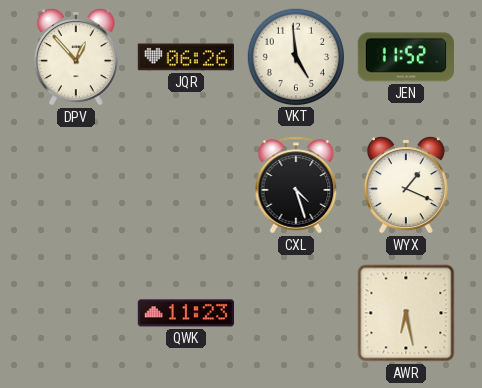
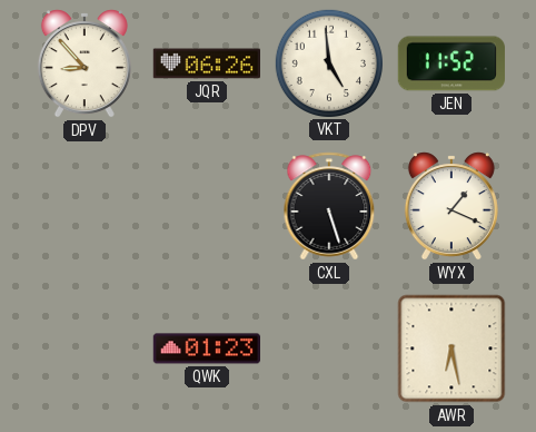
DPV: 12:53 -> 8:53
CXL: 4:27 -> 5:27
QWK: 11:23 -> 01:23
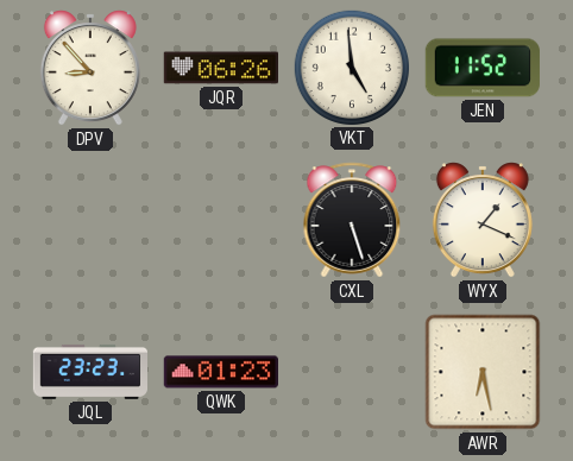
JQL: none -> 23:23
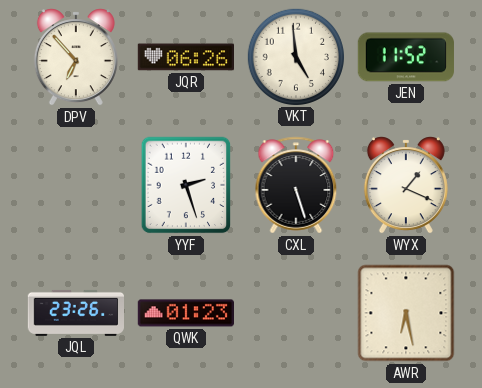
DPV: 8:53 -> 6:53
YYF: none -> 2:27
JQL: 23:23 -> 23:26
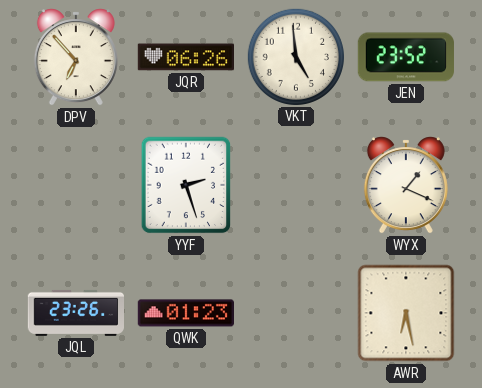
JEN: 11:52 -> 23:52
CXL: 5:27 -> none
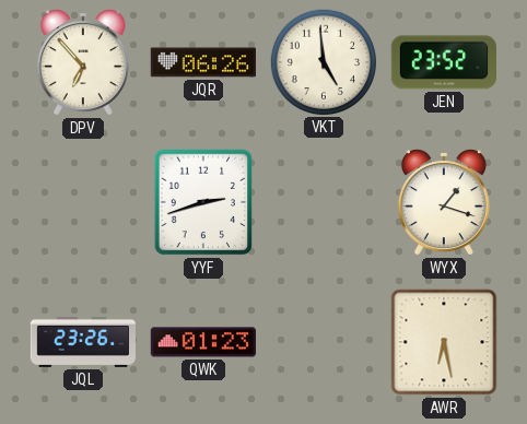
YYF: 2:27 -> 2:42
WYX: 1:19 -> 1:18
